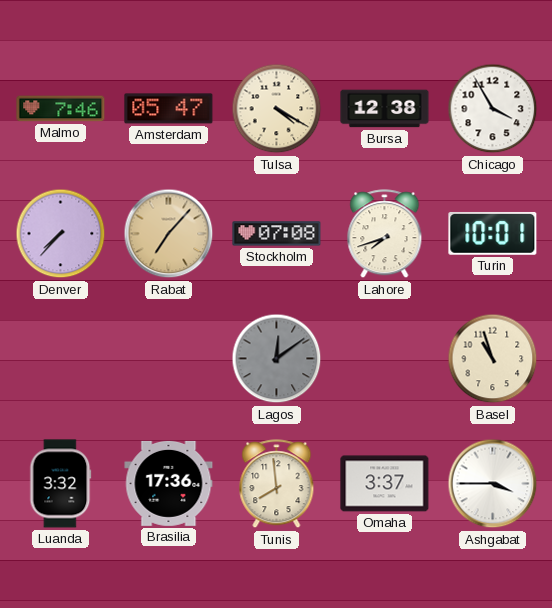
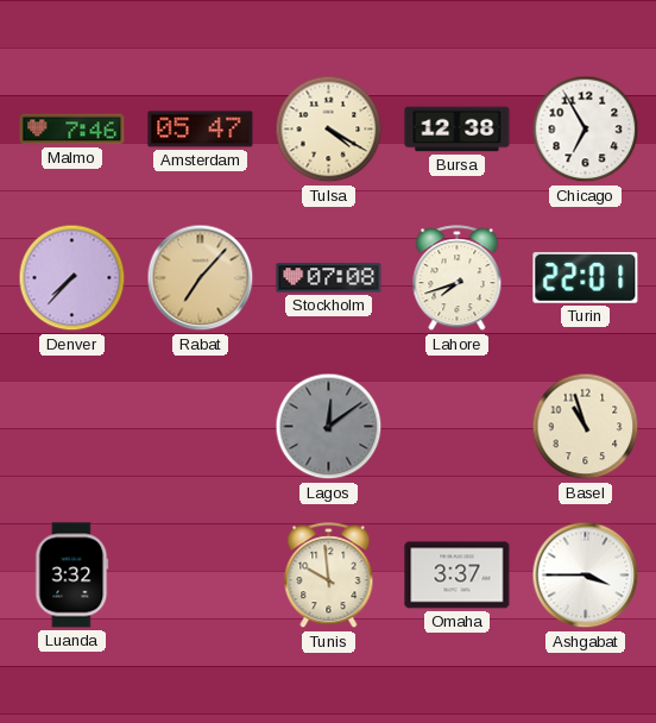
Chicago: 3:55 -> 6:55
Turin: 10:01 -> 22:01
Brasilia: 17:36 -> none
Tunis: 7:59 -> 9:59
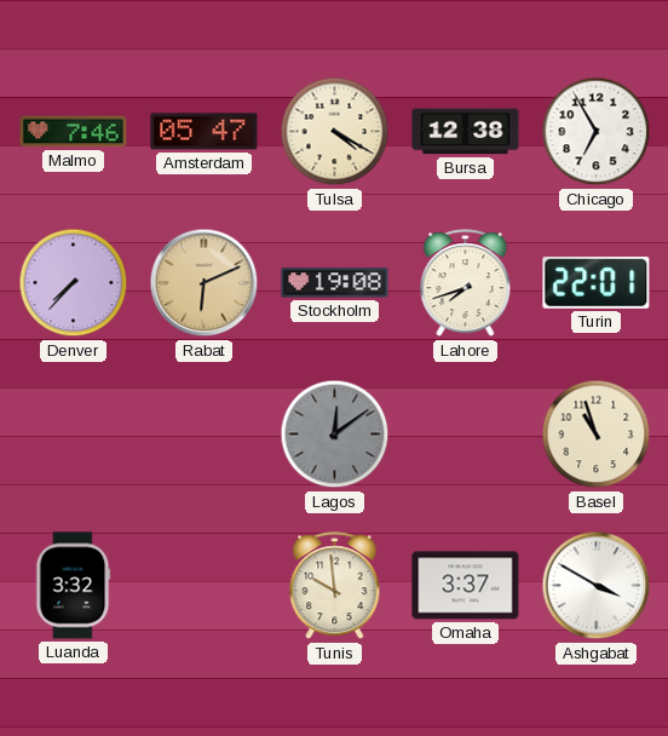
Rabat: 7:07 -> 6:11
Stockholm: 07:08 -> 19:08
Ashgabat: 3:45 -> 3:50
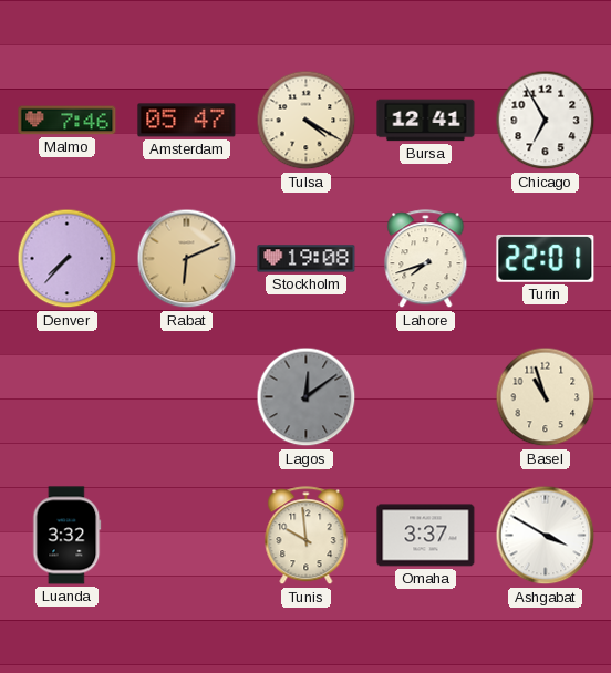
Bursa: 12:38 -> 12:41
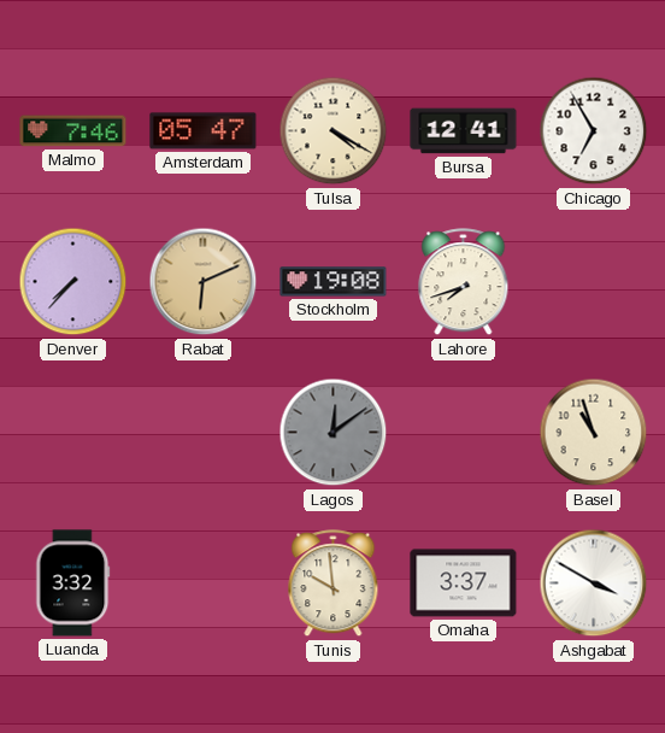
Turin: 22:01 -> none
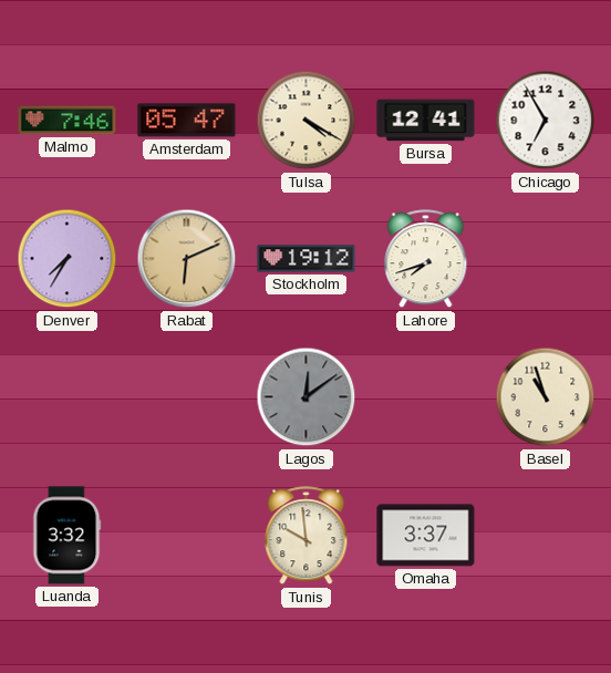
Denver: 7:37 -> 7:35
Stockholm: 19:08 -> 19:12
Ashgabat: 3:50 -> none
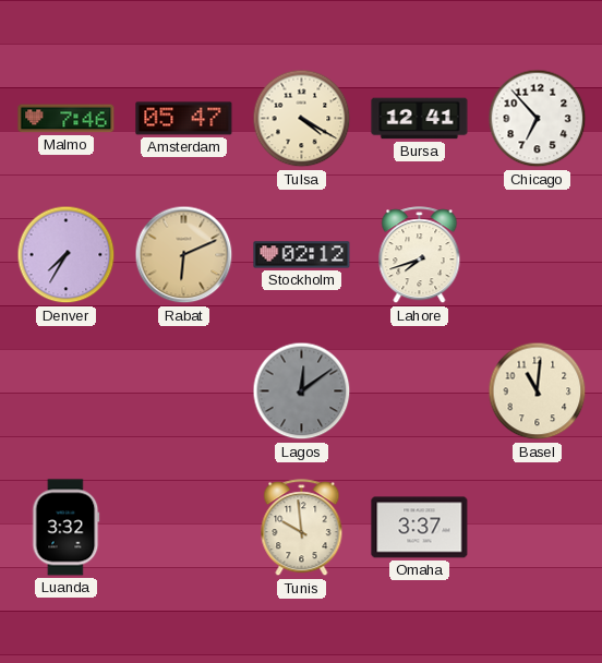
Chicago: 6:55 -> 6:53
Stockholm: 19:12 -> 02:12
Basel: 10:57 -> 11:01
